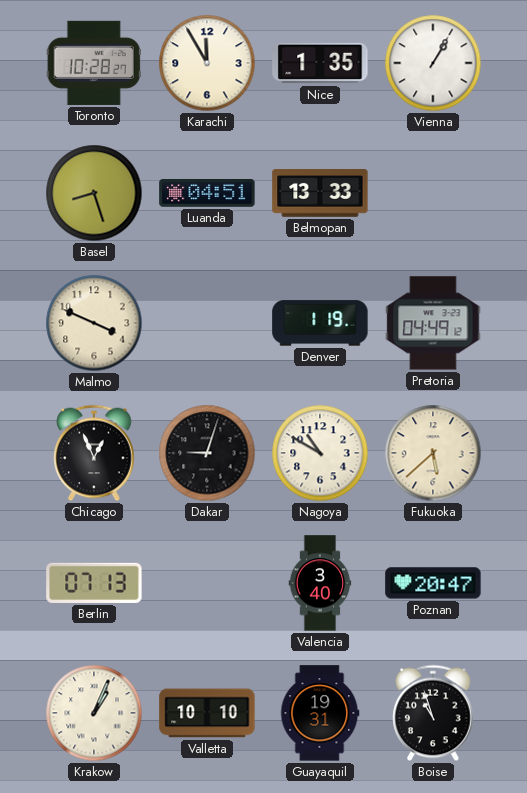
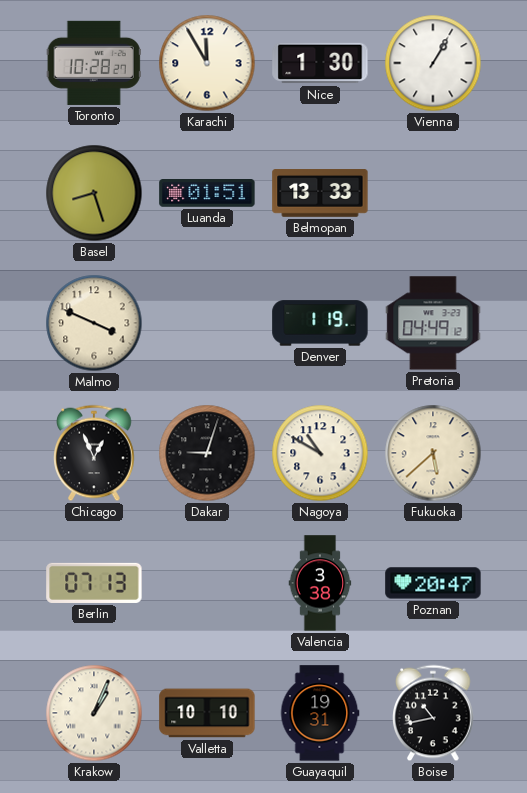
Nice: 1:35 -> 1:30
Luanda: 04:51 -> 01:51
Valencia: 3:40 -> 3:38
Boise: 10:57 -> 10:43
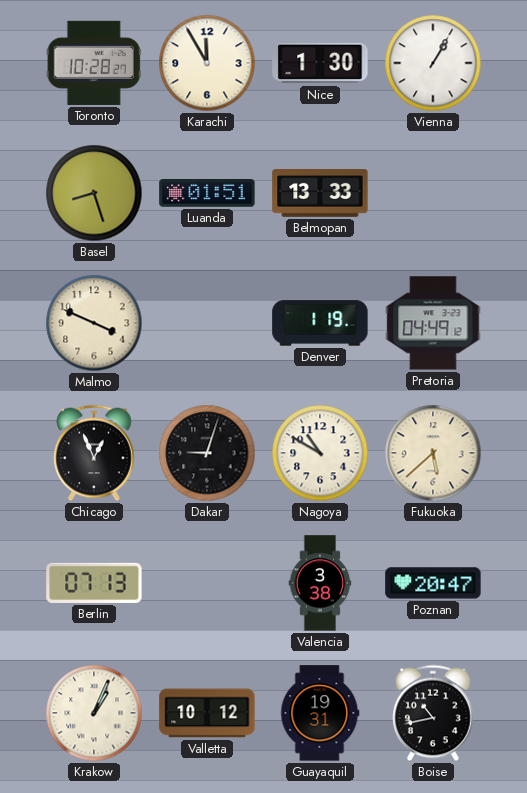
Valletta: 10:10 -> 10:12
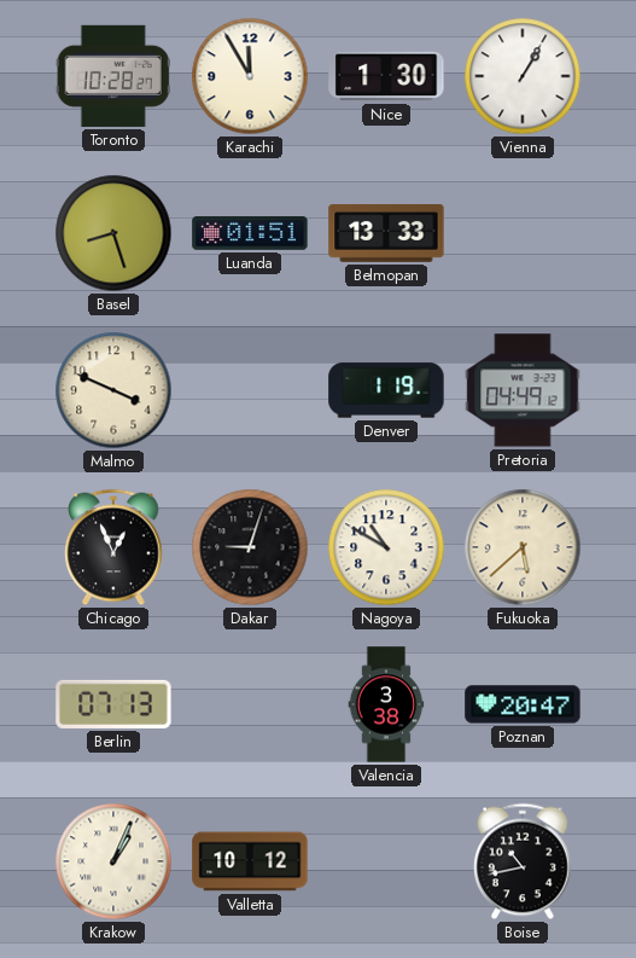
Guayaquil: 19:31 -> none
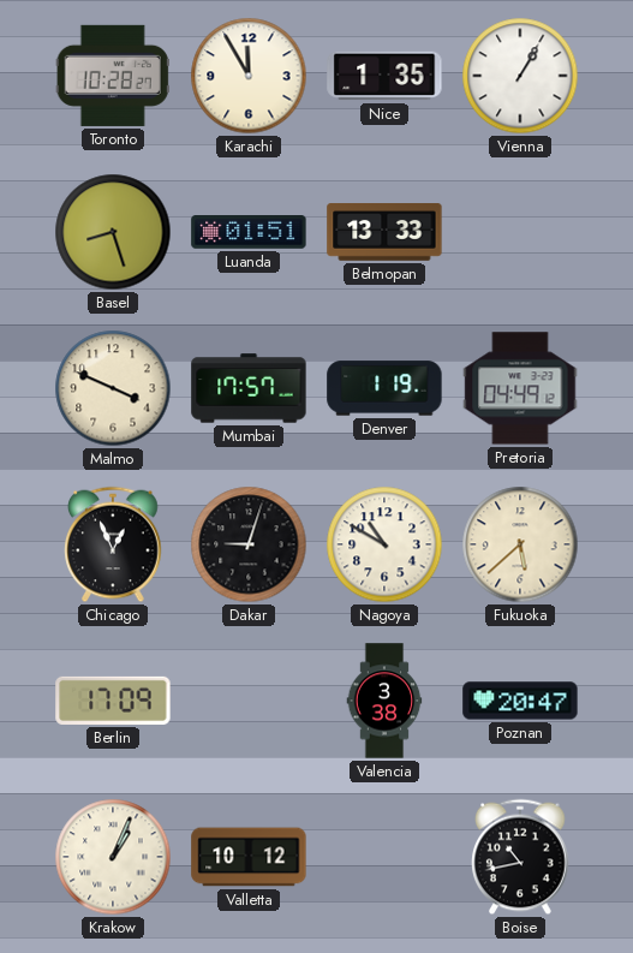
Nice: 1:30 -> 1:35
Mumbai: none -> 17:57
Berlin: 07:13 -> 17:09
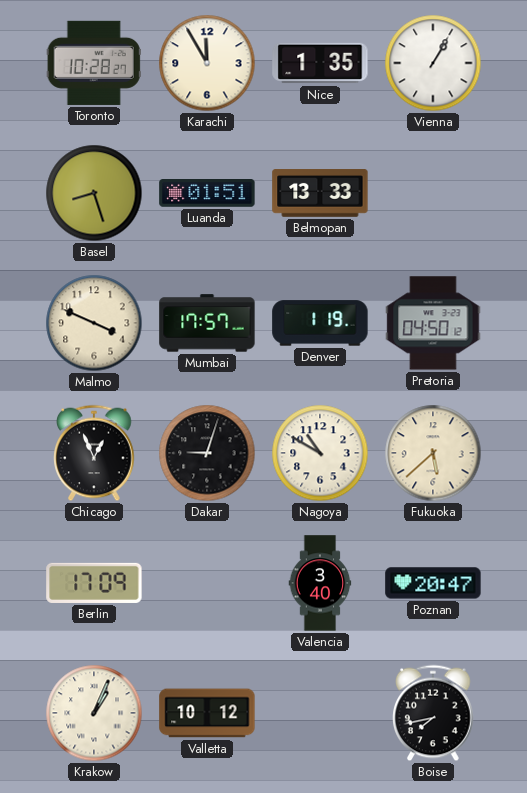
Pretoria: 04:49 -> 04:50
Valencia: 3:38 -> 3:40
Boise: 10:43 -> 7:43
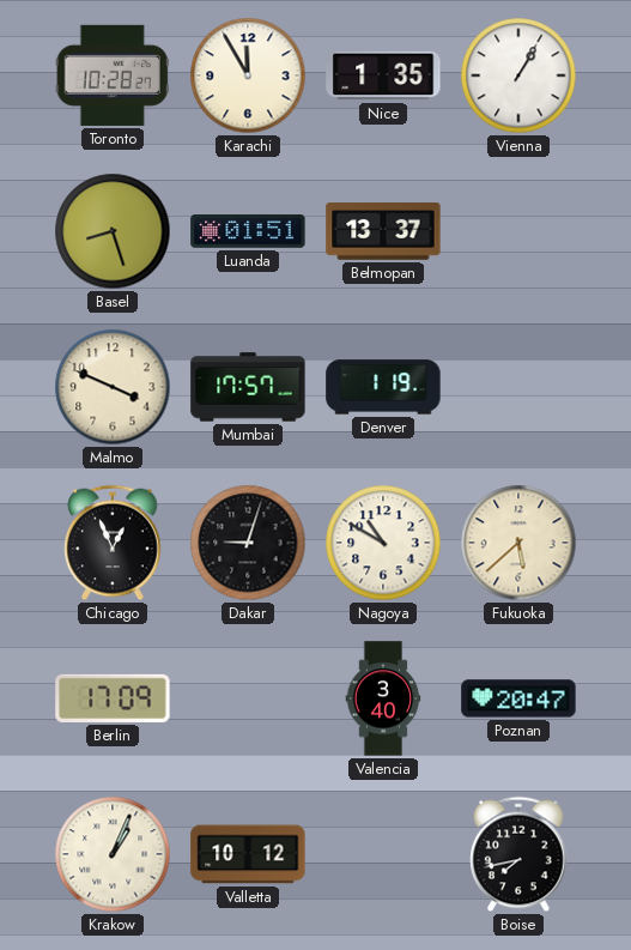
Belmopan: 13:33 -> 13:37
Pretoria: 04:50 -> none
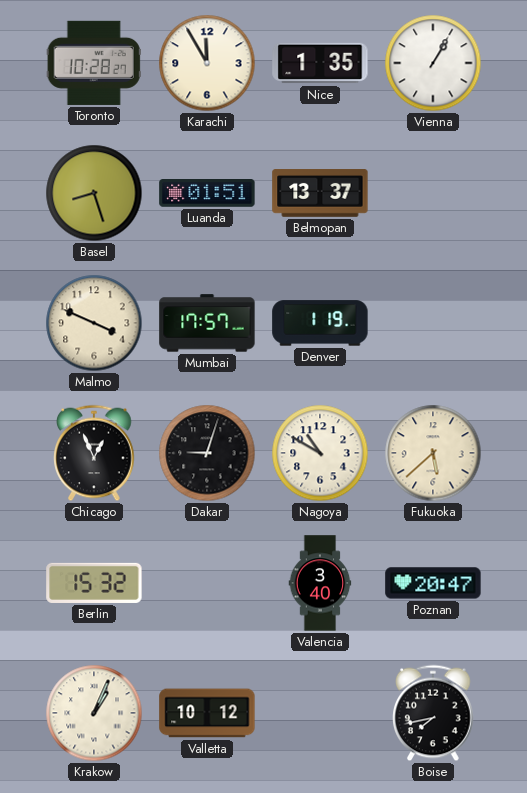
Berlin: 17:09 -> 15:32
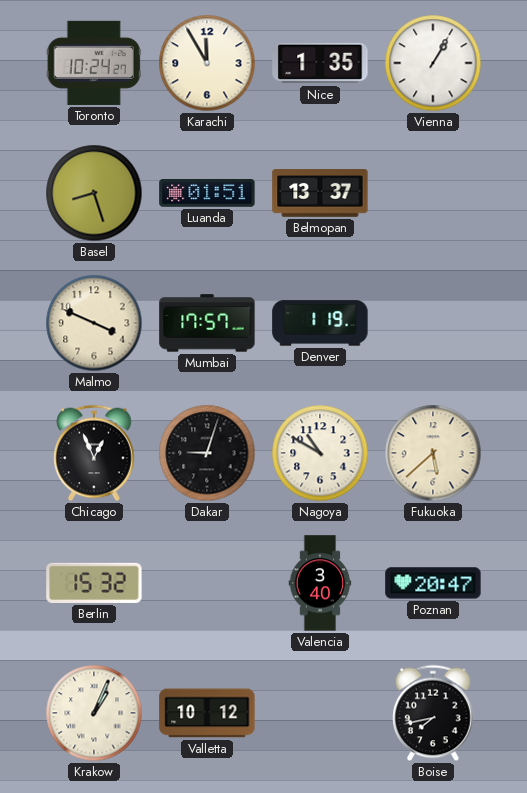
Toronto: 10:28 -> 10:24
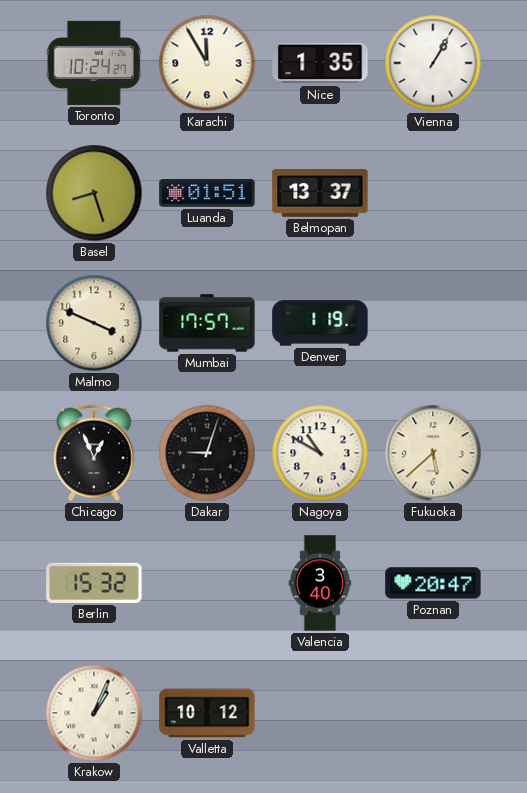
Boise: 7:43 -> none
